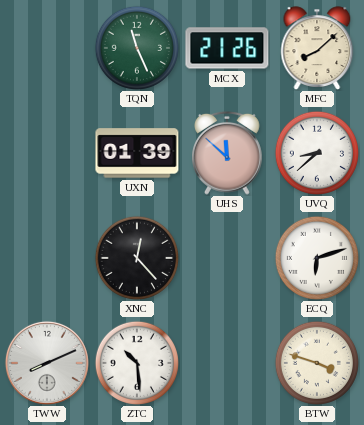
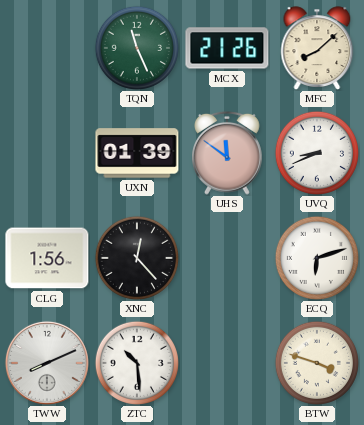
UHS: 11:52 -> 11:51
UVQ: 8:38 -> 8:41
CLG: none -> 1:56
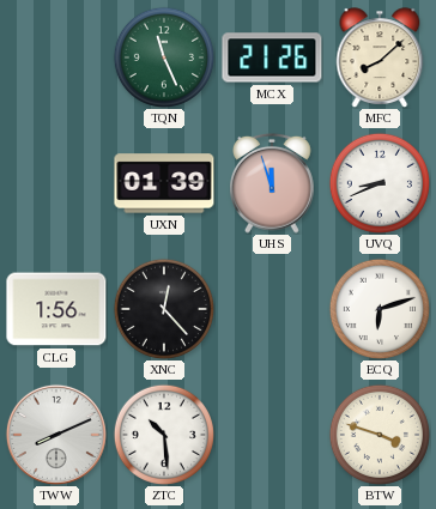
UHS: 11:51 -> 11:57
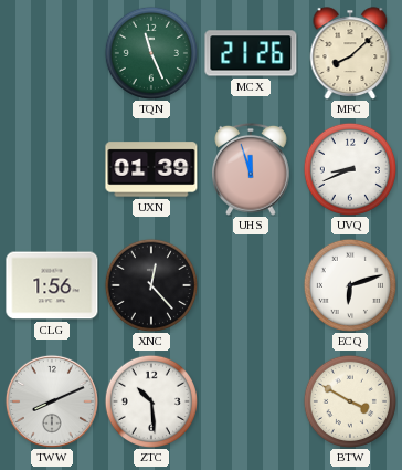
BTW: 3:48 -> 3:50
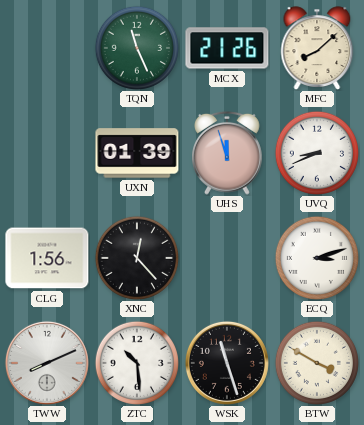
ECQ: 6:12 -> 3:12
WSK: none -> 11:27
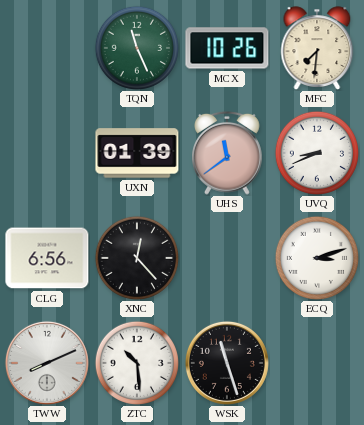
MCX: 21:26 -> 10:26
MFC: 8:08 -> 7:31
UHS: 11:57 -> 11:39
CLG: 1:56 -> 6:56
BTW: 3:50 -> none
